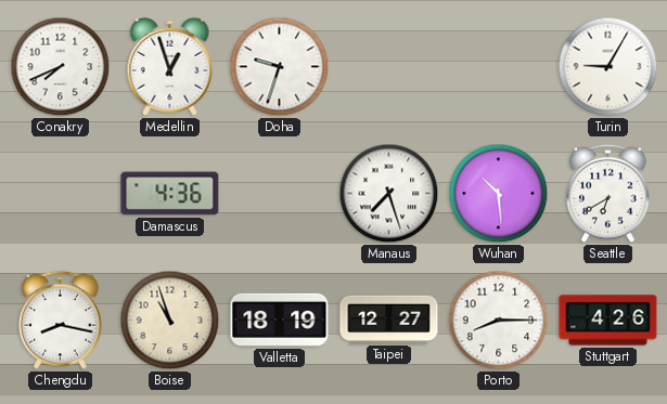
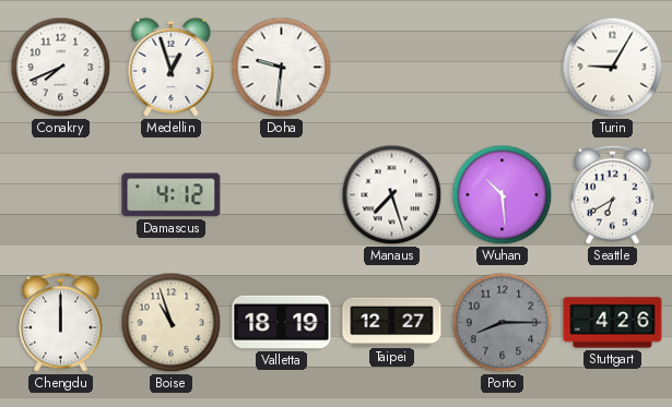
Doha: 9:33 -> 9:31
Damascus: 4:36 -> 4:12
Chengdu: 8:17 -> 12:00
Porto dial: white -> grey
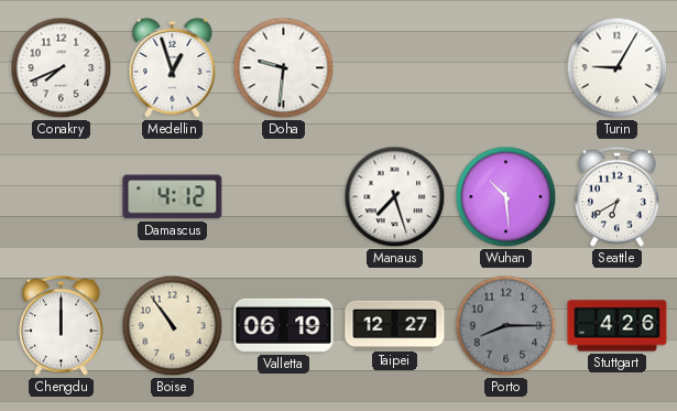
Boise: 10:57 -> 10:54
Valletta: 18:19 -> 06:19
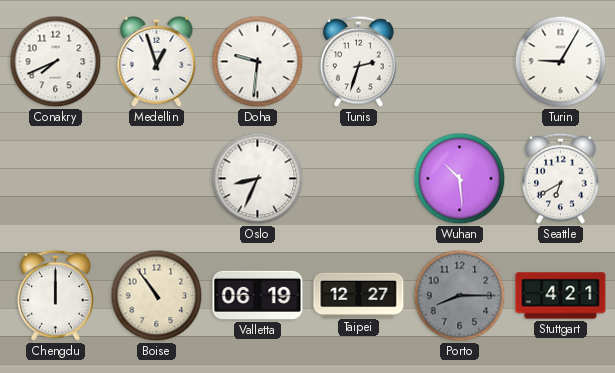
Tunis: none -> 2:33
Damascus: 4:12 -> none
Oslo: none -> 8:34
Manaus: 7:27 -> none
Stuttgart: 4:26 -> 4:21
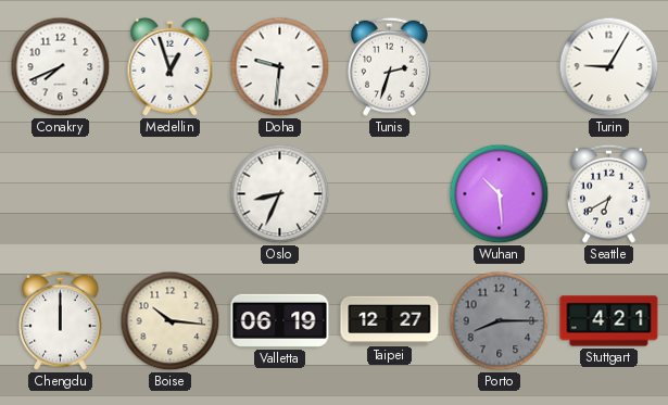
Boise: 10:54 -> 10:16
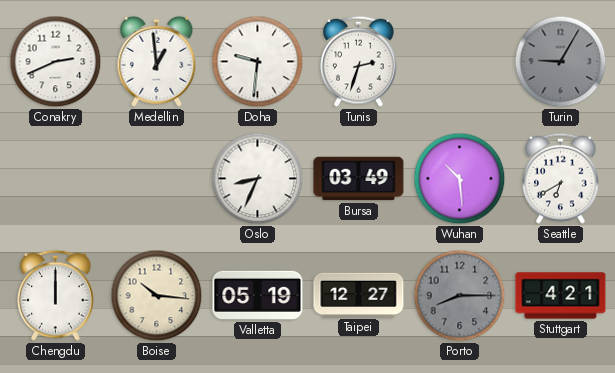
Conakry: 7:41 -> 2:41
Medellin: 12:57 -> 12:59
Turin dial: white -> grey
Bursa: none -> 03:49
Valletta: 06:19 -> 05:19
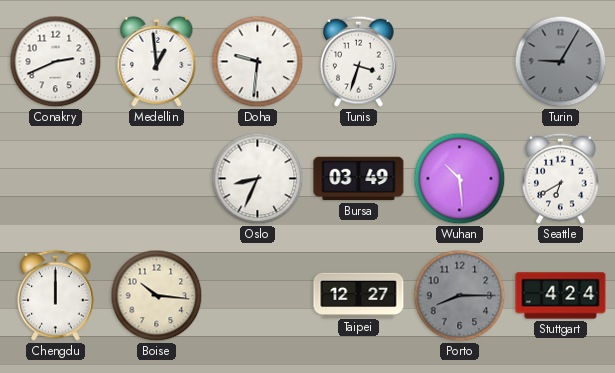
Tunis: 2:33 -> 3:33
Valletta: 05:19 -> none
Stuttgart: 4:21 -> 4:24
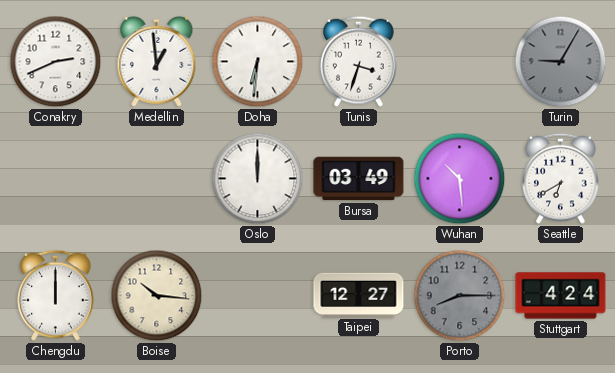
Doha: 9:31 -> 6:31
Oslo: 8:34 -> 12:00
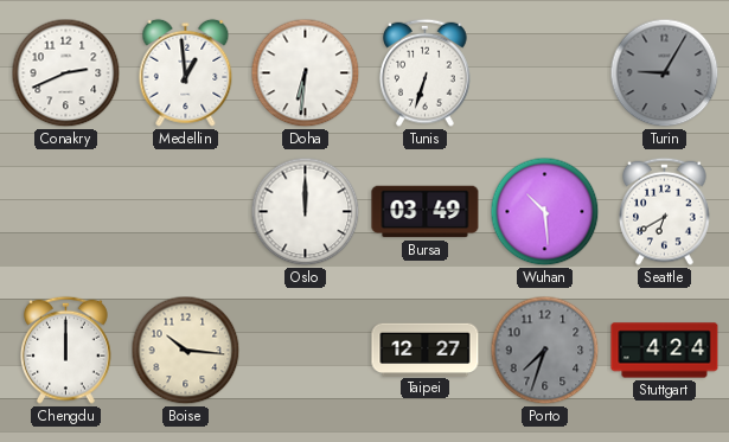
Tunis: 3:33 -> 6:33
Porto: 8:15 -> 7:33
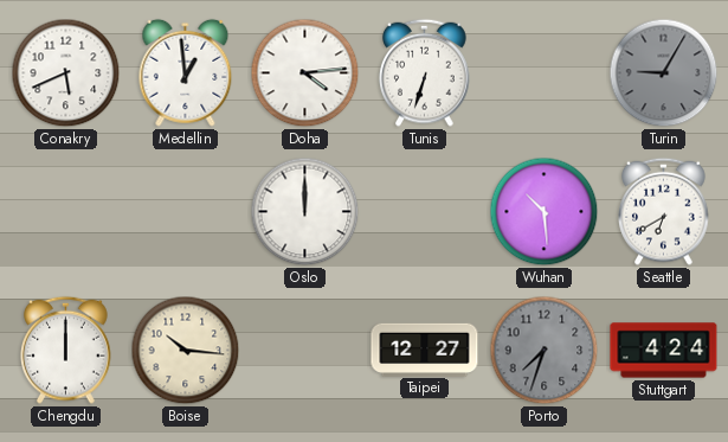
Conakry: 2:41 -> 5:41
Doha: 6:31 -> 4:14
Bursa: 03:49 -> none
